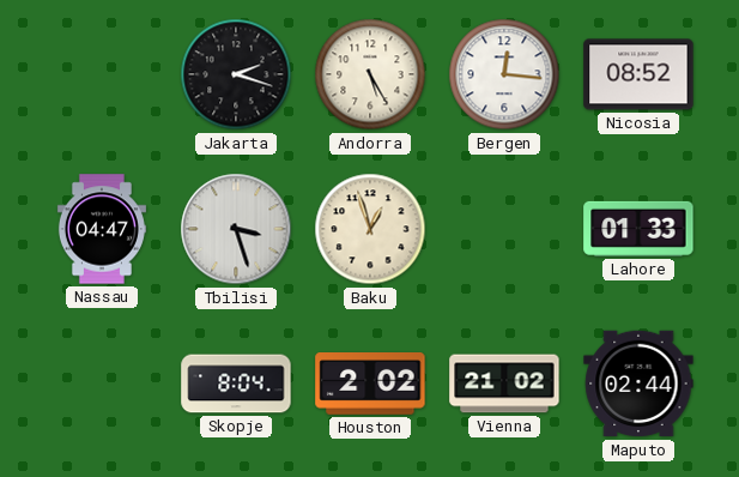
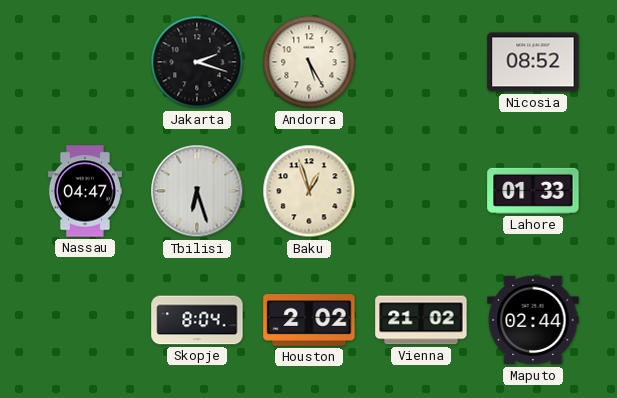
Bergen: 12:16 -> none
Tbilisi: 3:27 -> 6:27
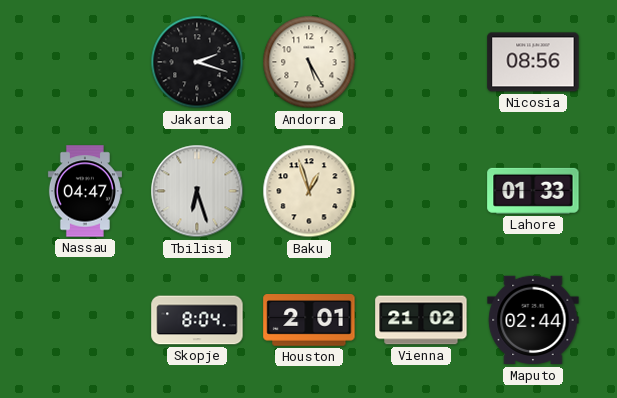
Nicosia: 08:52 -> 08:56
Houston: 2:02 -> 2:01
